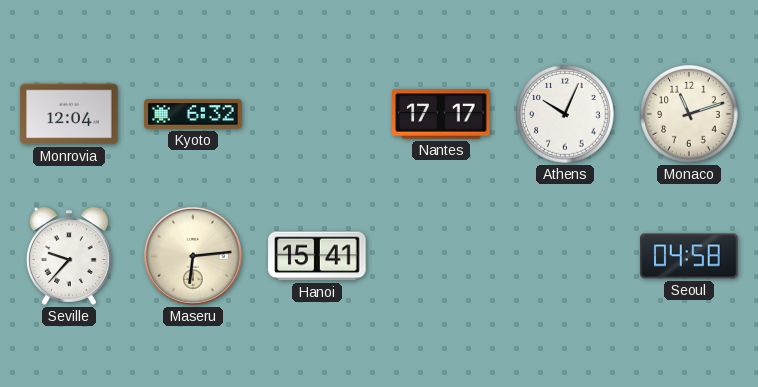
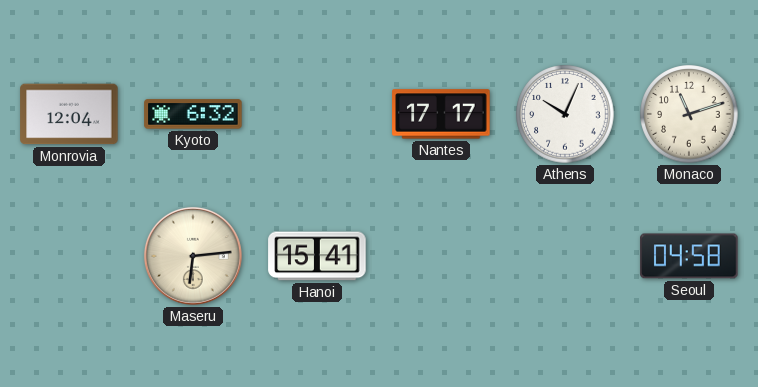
Seville: 9:37 -> none
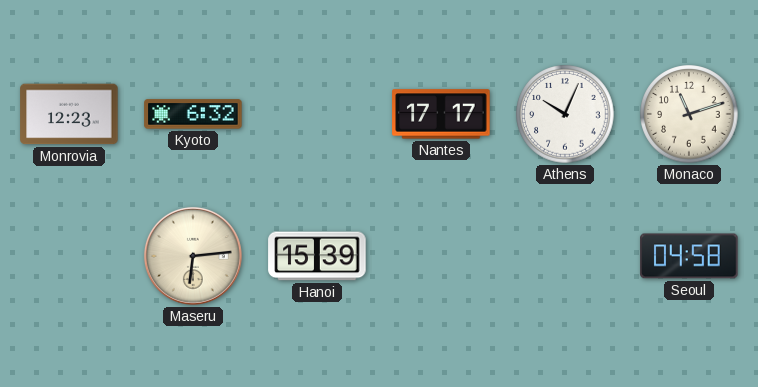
Monrovia: 12:04 -> 12:23
Hanoi: 15:41 -> 15:39
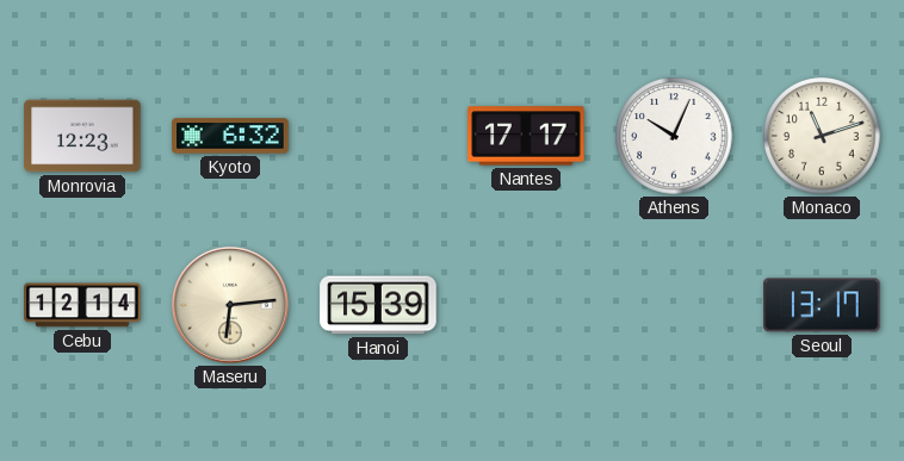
Cebu: none -> 12:14
Seoul: 04:58 -> 13:17
